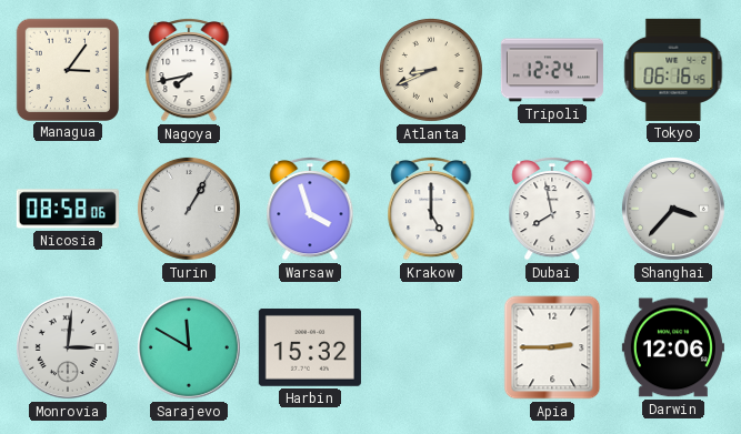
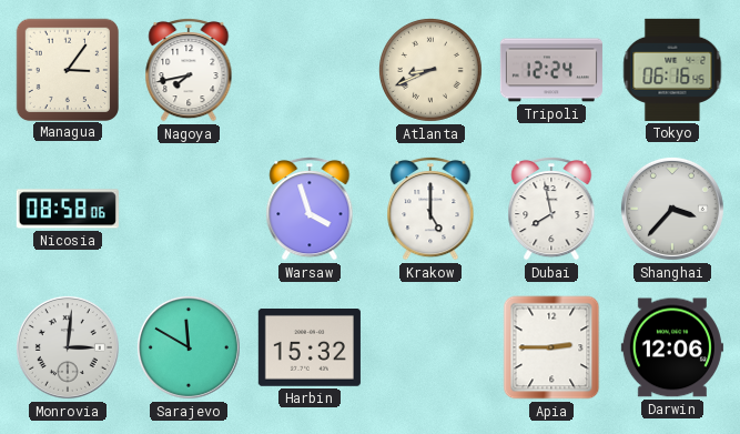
Turin: 1:05 -> none
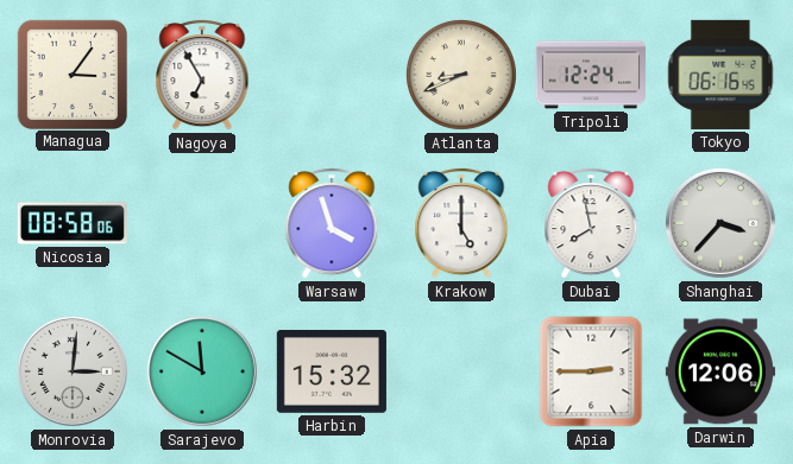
Nagoya: 7:43 -> 6:55
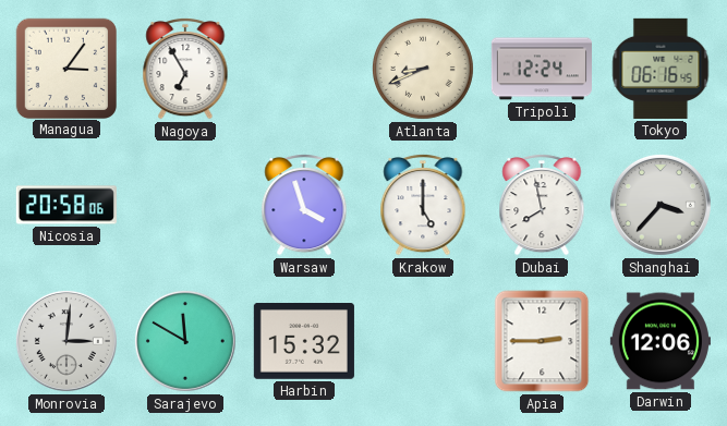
Nicosia: 08:58 -> 20:58
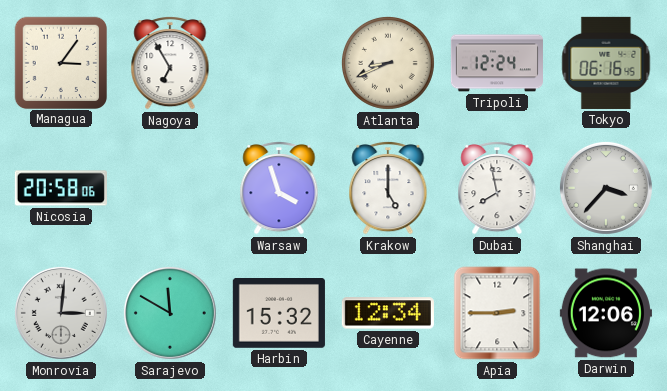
Cayenne: none -> 12:34
